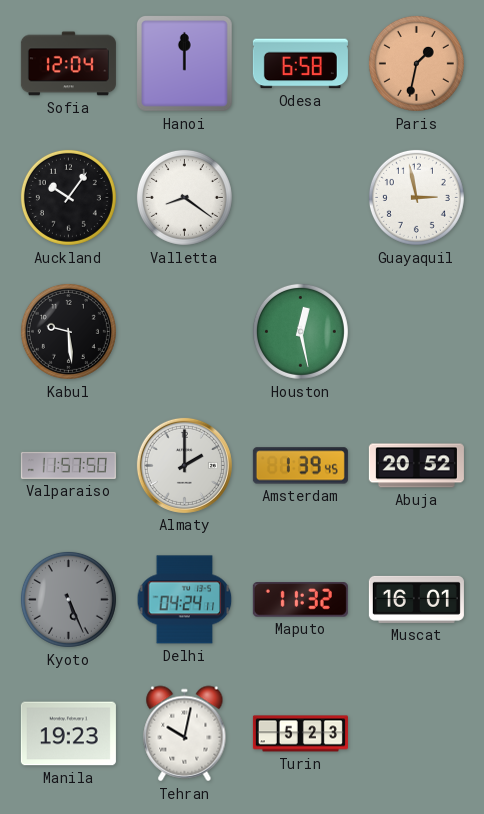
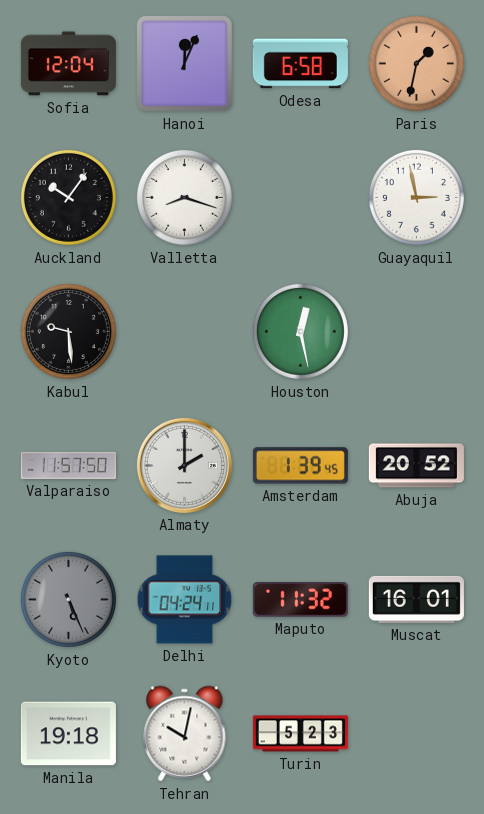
Hanoi: 12:00 -> 12:04
Valletta: 8:21 -> 8:18
Manila: 19:23 -> 19:18
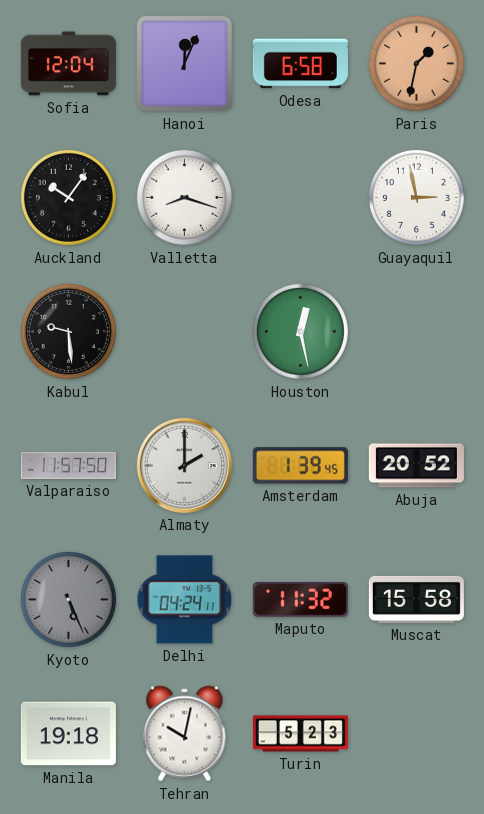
Muscat: 16:01 -> 15:58
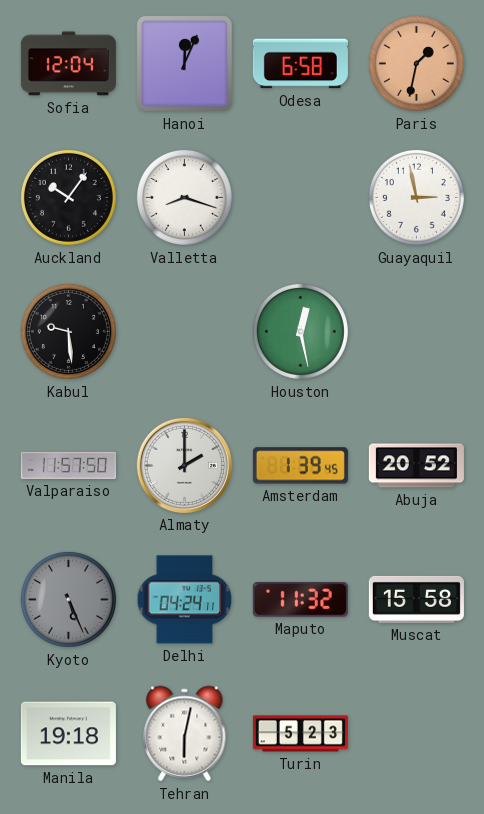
Tehran: 10:02 -> 6:02
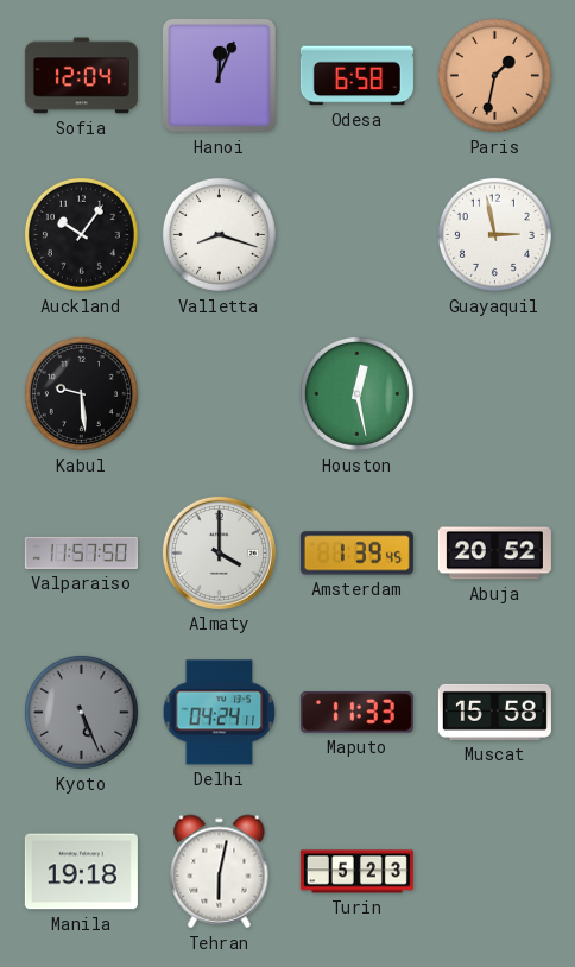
Almaty: 2:00 -> 4:00
Maputo: 11:32 -> 11:33
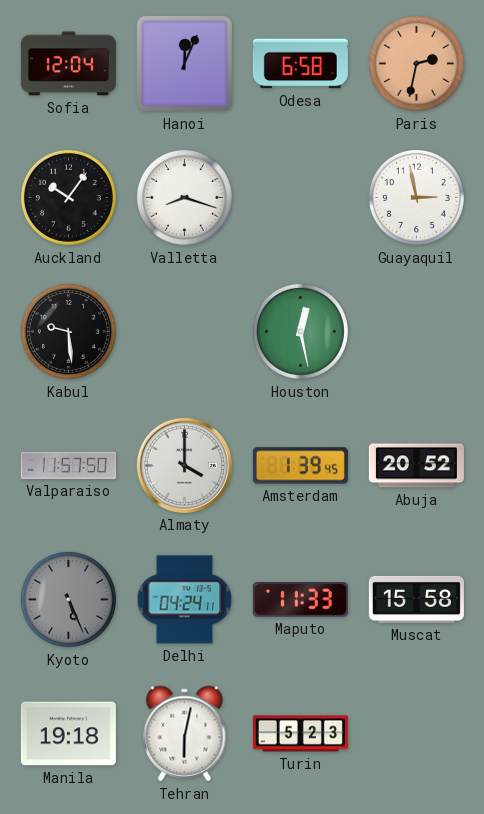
Paris: 1:32 -> 2:32
